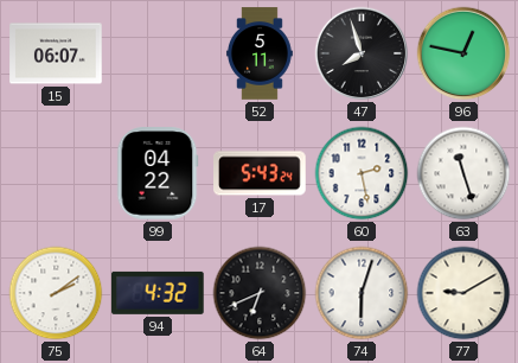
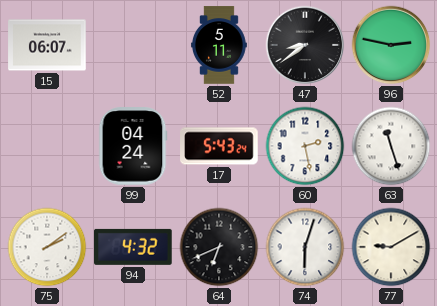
47: 7:57 -> 8:39
96: 12:47 -> 2:47
99: 04:22 -> 04:24
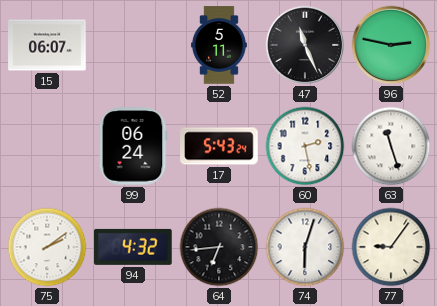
47: 8:39 -> 11:26
99: 04:24 -> 06:24
64: 6:41 -> 6:44
77: 9:10 -> 9:06
